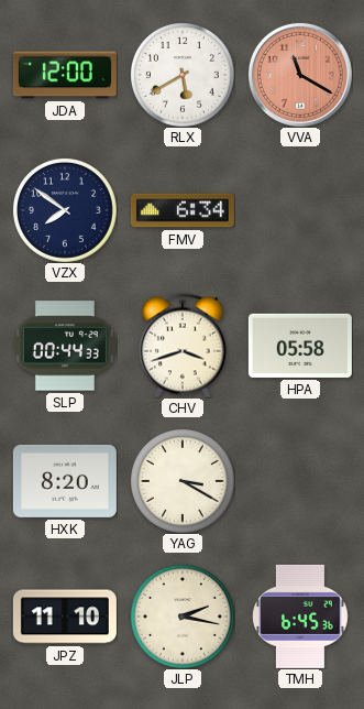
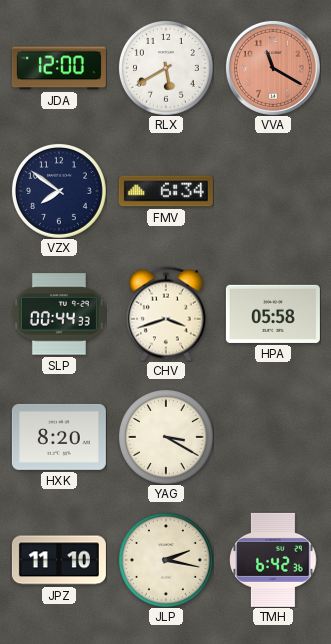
TMH: 6:45 -> 6:42
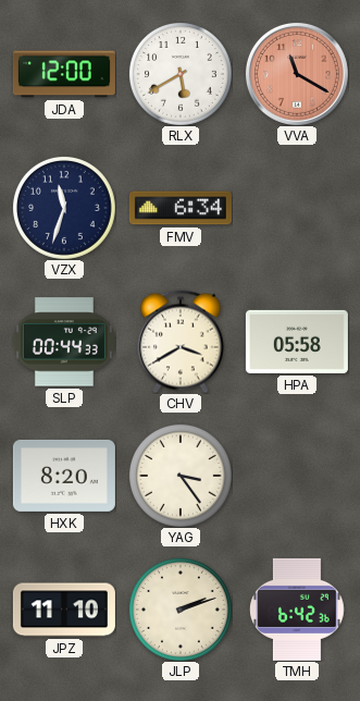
VZX: 7:51 -> 11:33
CHV: 3:42 -> 3:40
YAG: 3:20 -> 3:24
JLP: 2:17 -> 2:12
